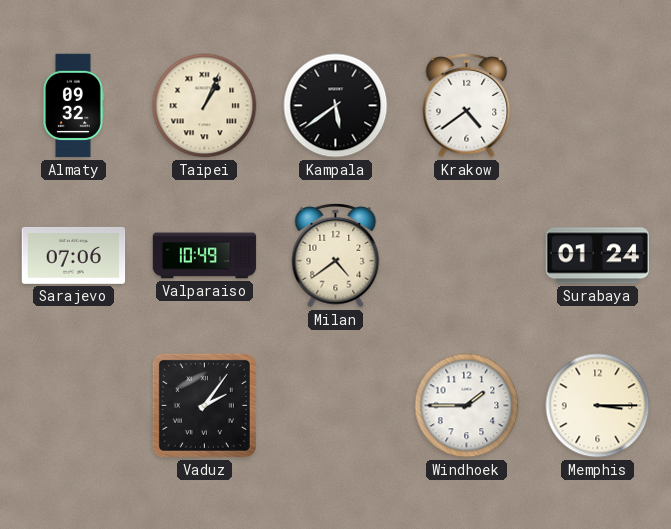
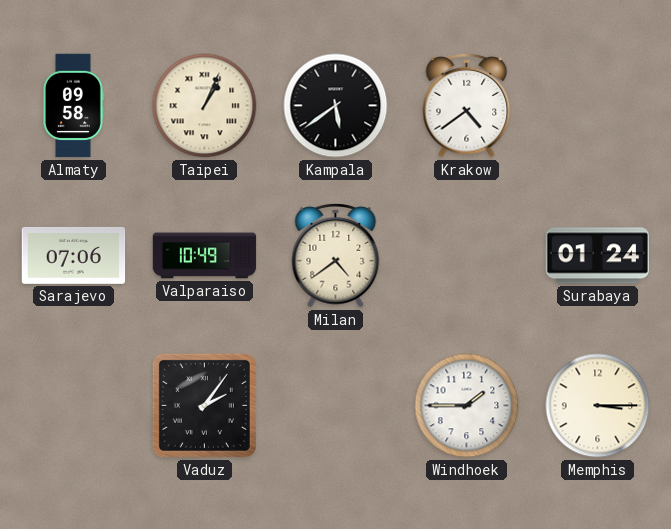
Almaty: 09:32 -> 09:58
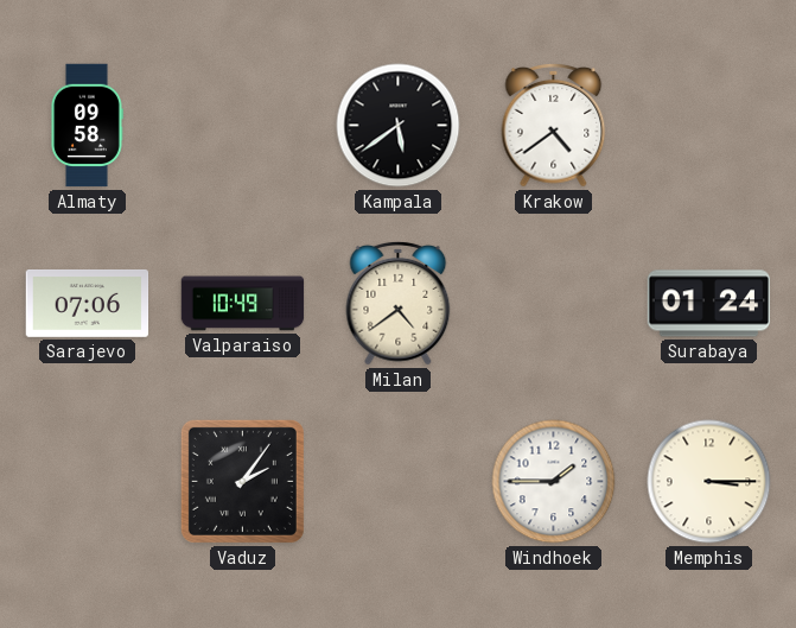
Taipei: 1:04 -> none
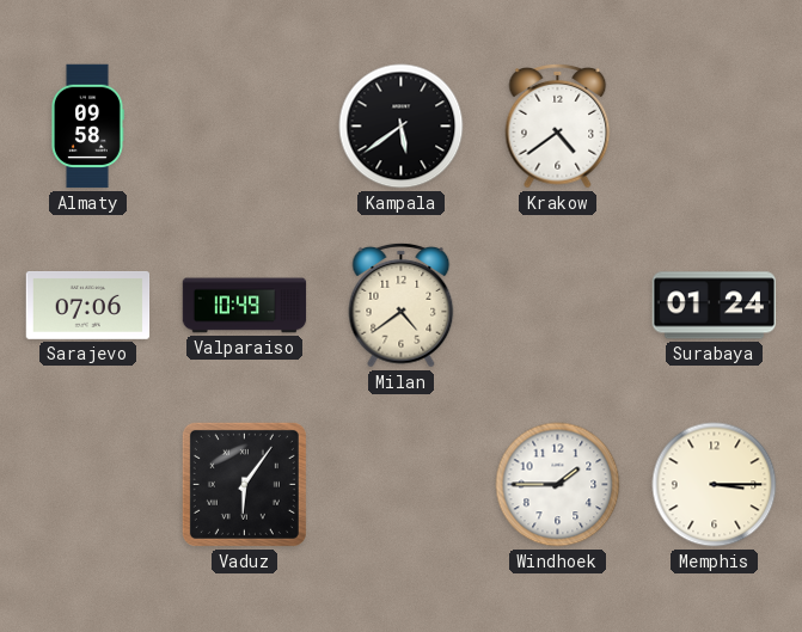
Vaduz: 2:06 -> 6:06
